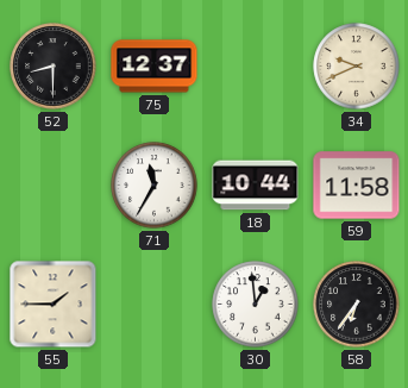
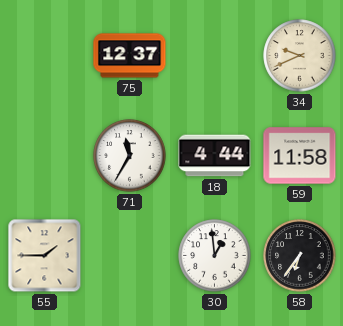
52: 8:30 -> none
18: 10:44 -> 4:44
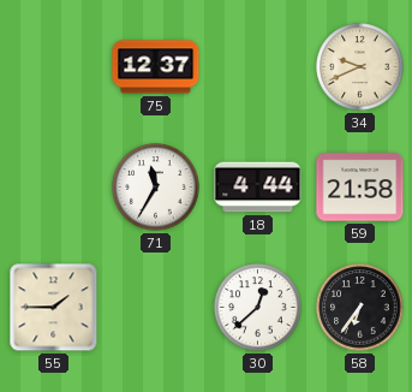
59: 11:58 -> 21:58
30: 12:59 -> 12:38
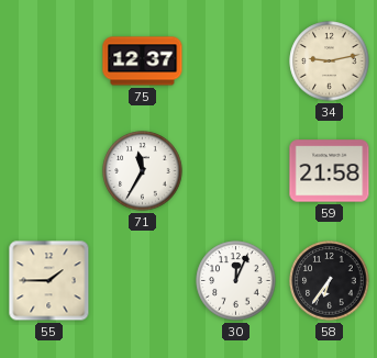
34: 9:41 -> 9:13
18: 4:44 -> none
30: 12:38 -> 12:04
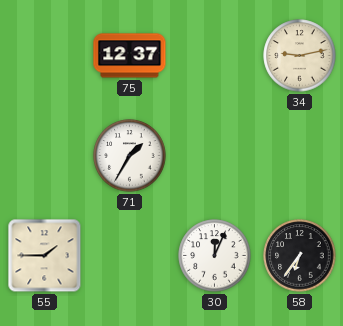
71: 11:35 -> 1:35
59: 21:58 -> none
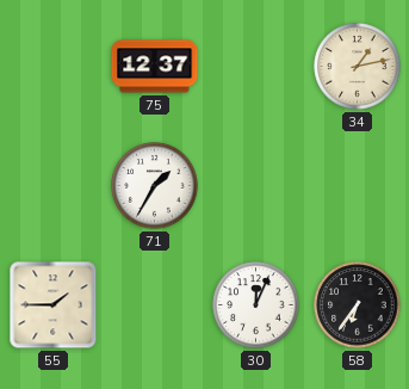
34: 9:13 -> 1:13
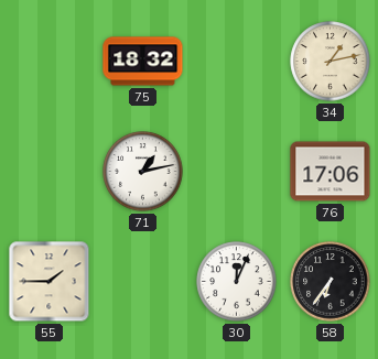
75: 12:37 -> 18:32
71: 1:35 -> 1:13
76: none -> 17:06
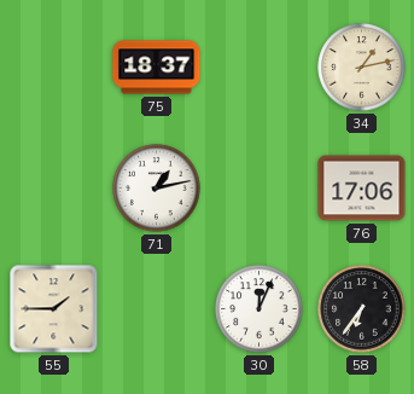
75: 18:32 -> 18:37
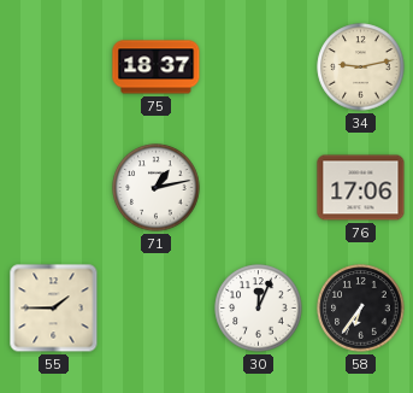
34: 1:13 -> 9:13
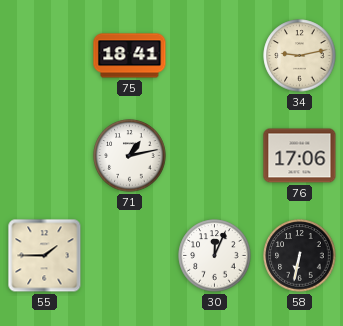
75: 18:37 -> 18:41
58: 6:36 -> 6:32
